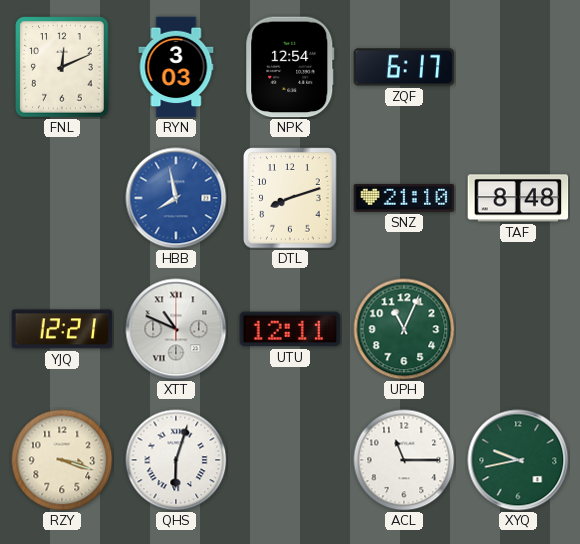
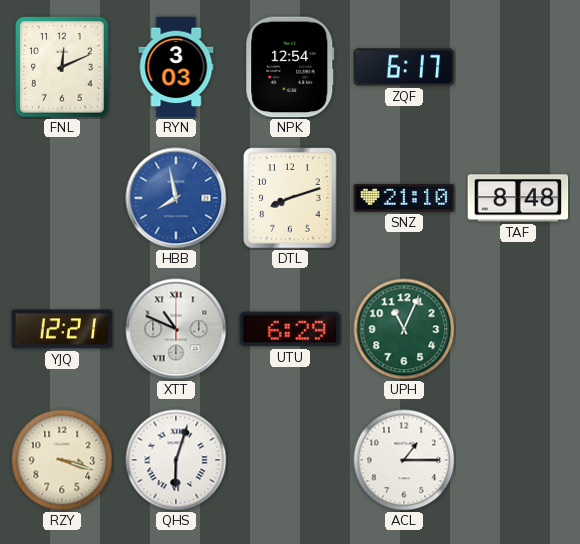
UTU: 12:11 -> 6:29
ACL: 11:15 -> 1:15
XYQ: 9:43 -> none
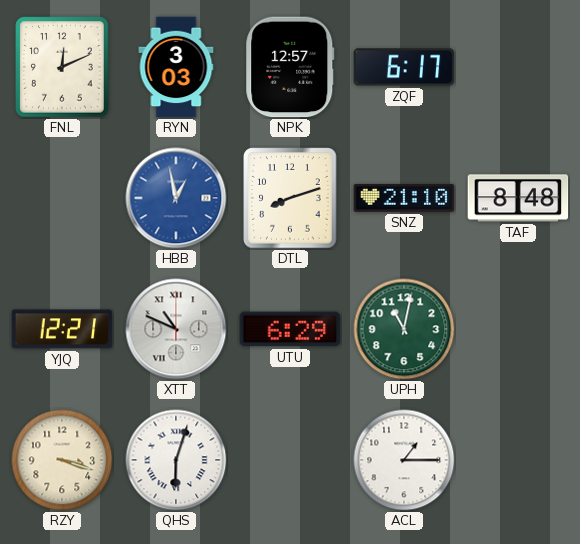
NPK: 12:54 -> 12:57
HBB: 7:58 -> 12:58
UPH: 11:04 -> 11:02
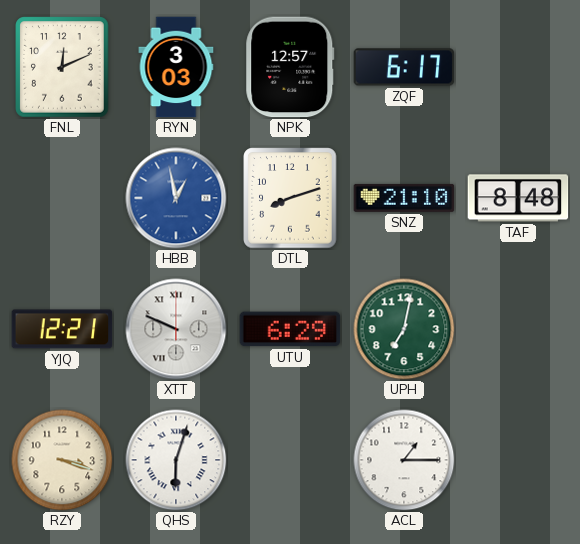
XTT: 10:49 -> 9:49
UPH: 11:02 -> 7:02
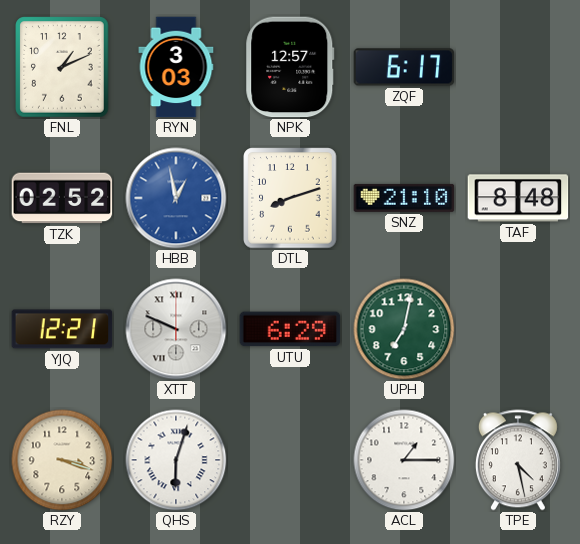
FNL: 12:11 -> 1:11
TZK: none -> 02:52
TPE: none -> 4:28
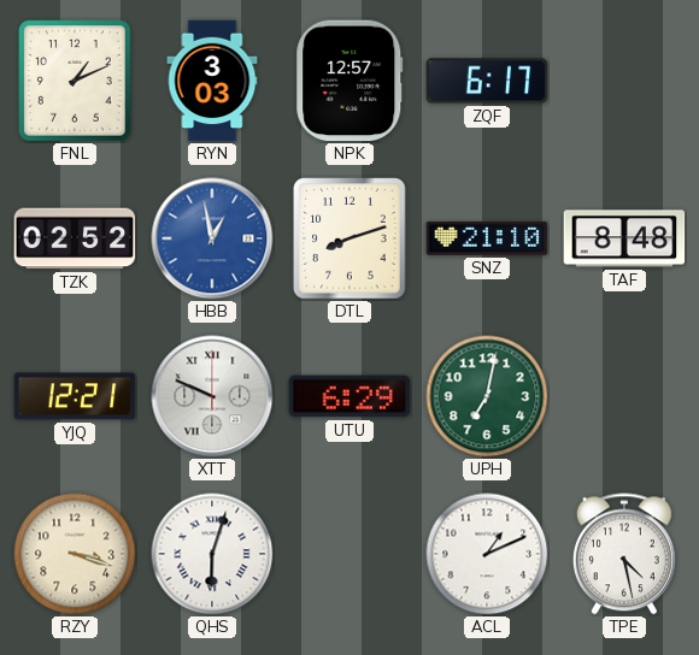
ACL: 1:15 -> 1:11
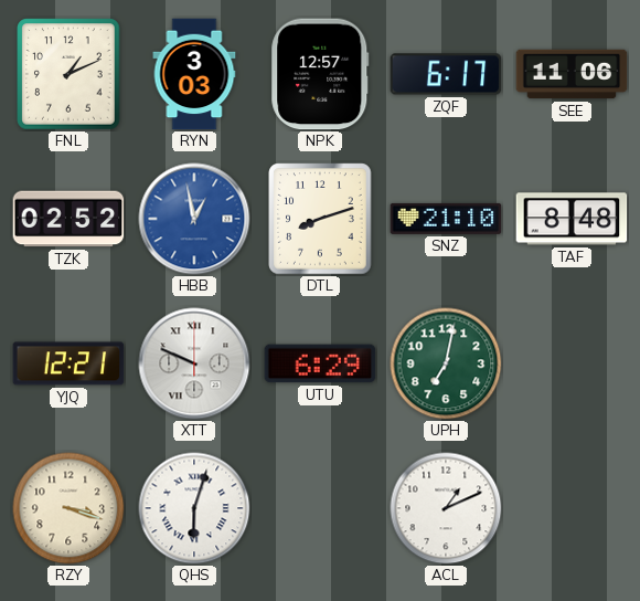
SEE: none -> 11:06
TPE: 4:28 -> none
